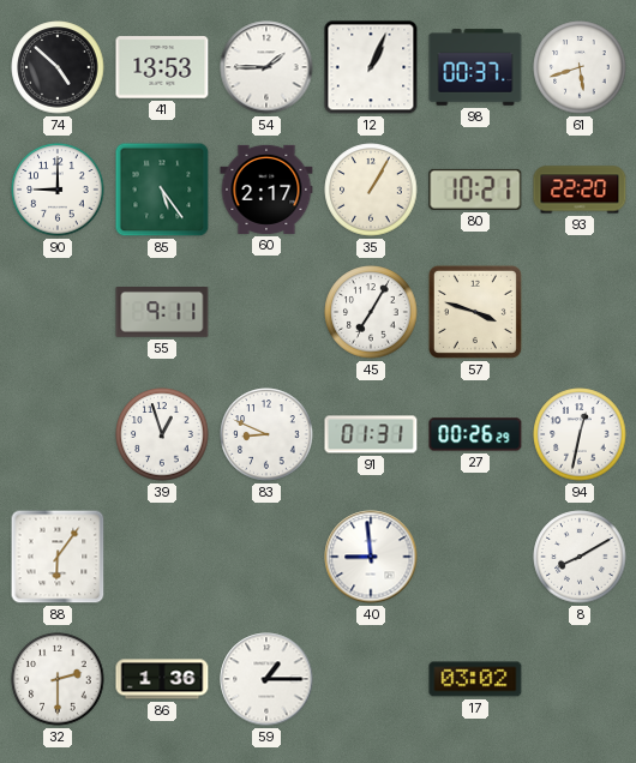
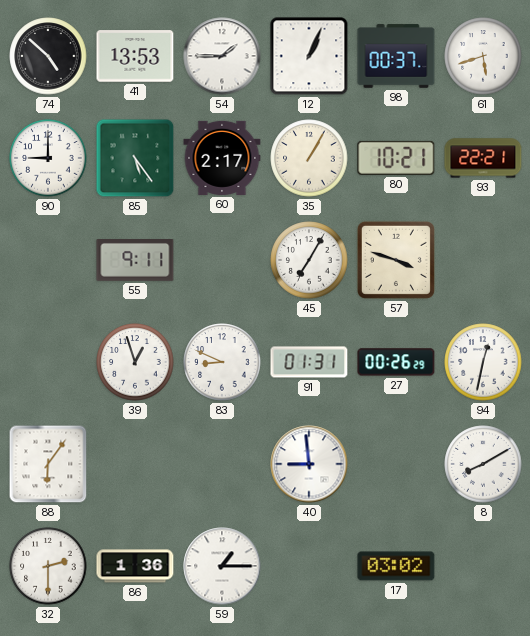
93: 22:20 -> 22:21
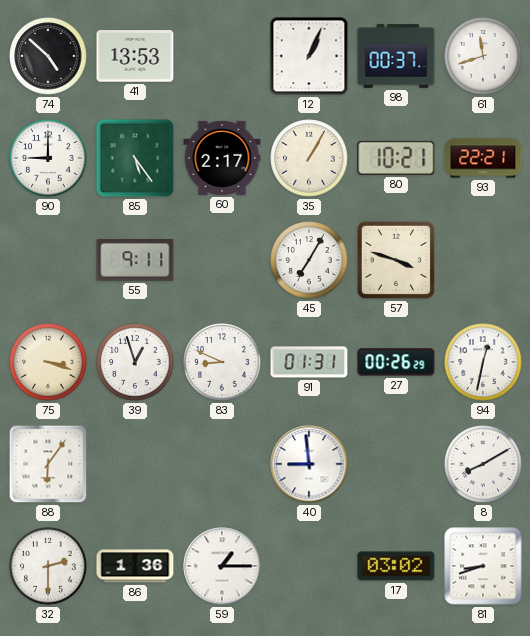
54: 1:45 -> none
61: 5:42 -> 11:42
75: none -> 3:18
81: none -> 8:42
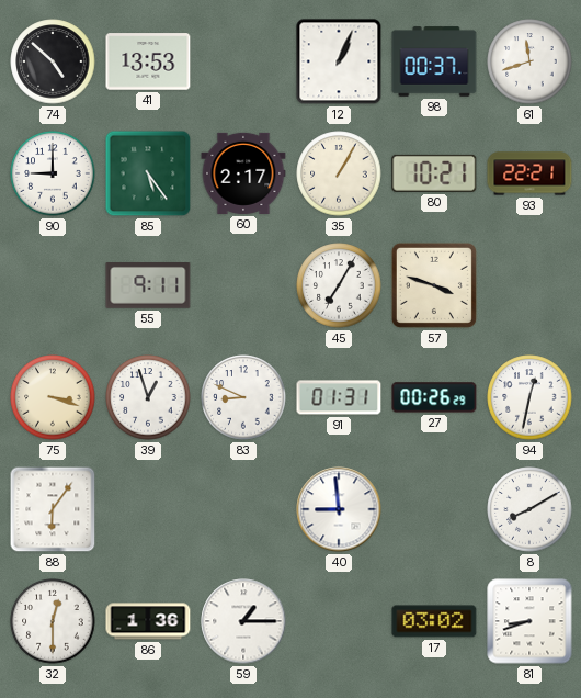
32: 2:30 -> 12:30
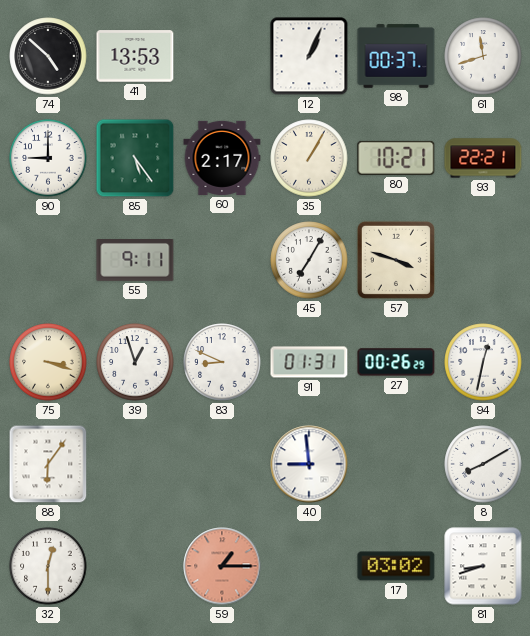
86: 1:36 -> none
59 dial: white -> salmon
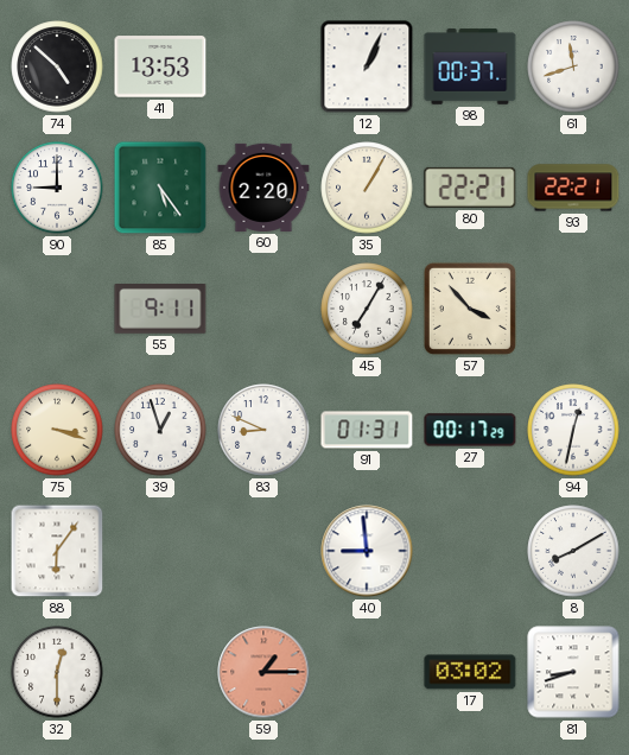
60: 2:17 -> 2:20
80: 10:21 -> 22:21
57: 3:48 -> 3:53
27: 00:26 -> 00:17
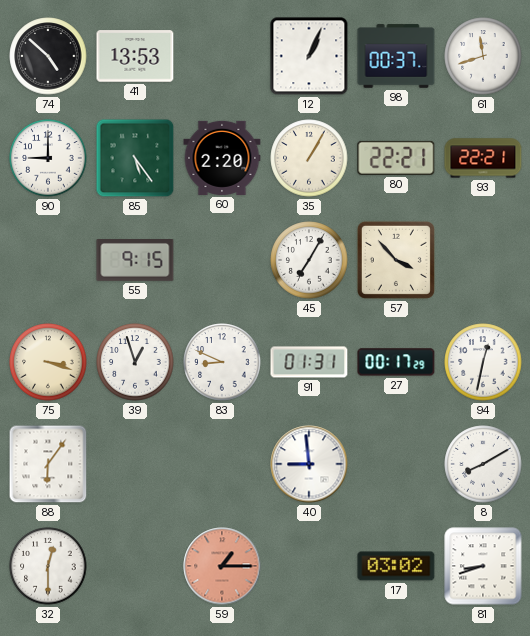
55: 9:11 -> 9:15
